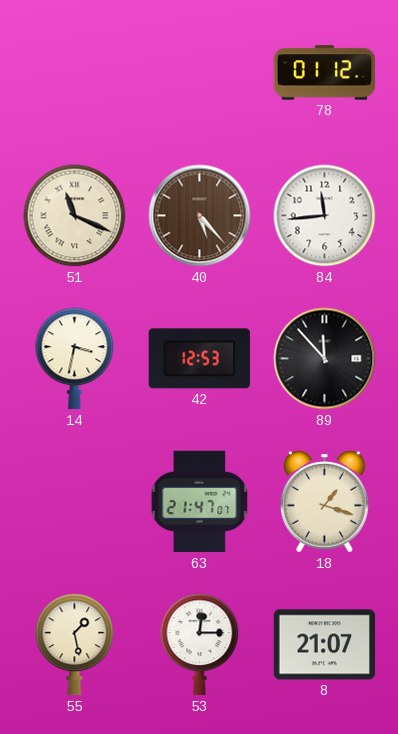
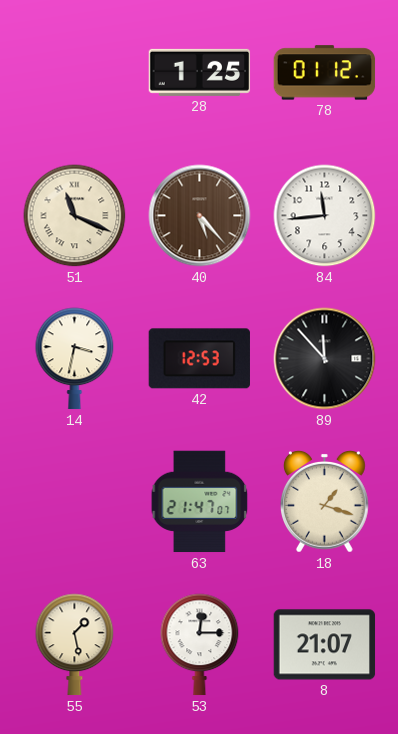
28: none -> 1:25
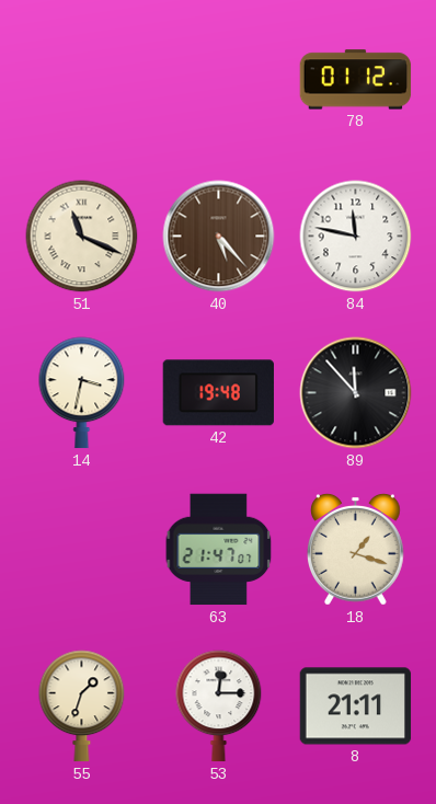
28: 1:25 -> none
84: 11:44 -> 11:47
42: 12:53 -> 19:48
55: 1:28 -> 1:33
8: 21:07 -> 21:11
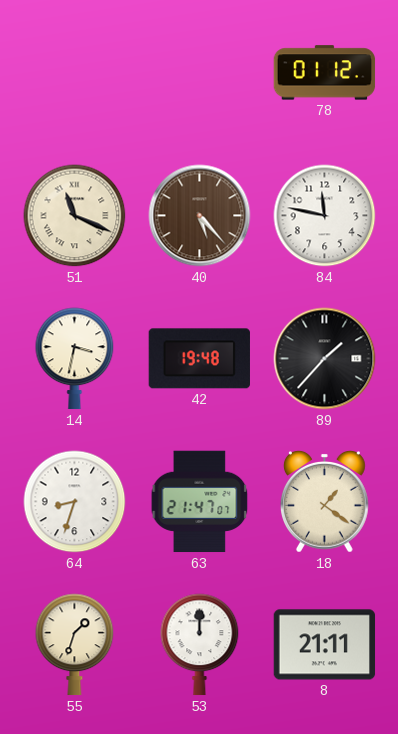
89: 11:53 -> 1:37
64: none -> 8:33
18: 1:18 -> 1:21
53: 12:15 -> 12:00
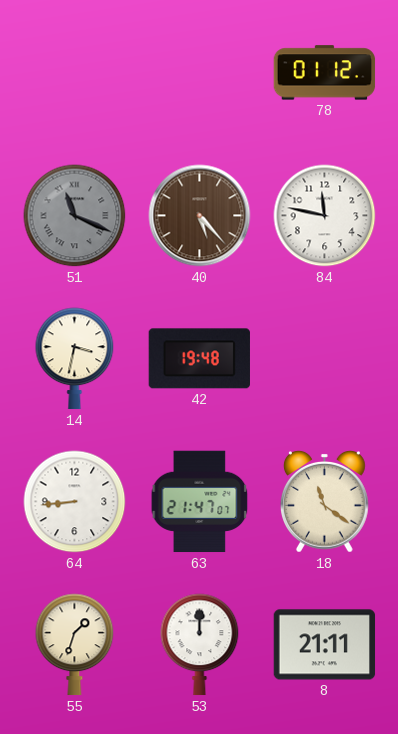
51 dial: cream -> grey
89: 1:37 -> none
64: 8:33 -> 8:44
18: 1:21 -> 11:21
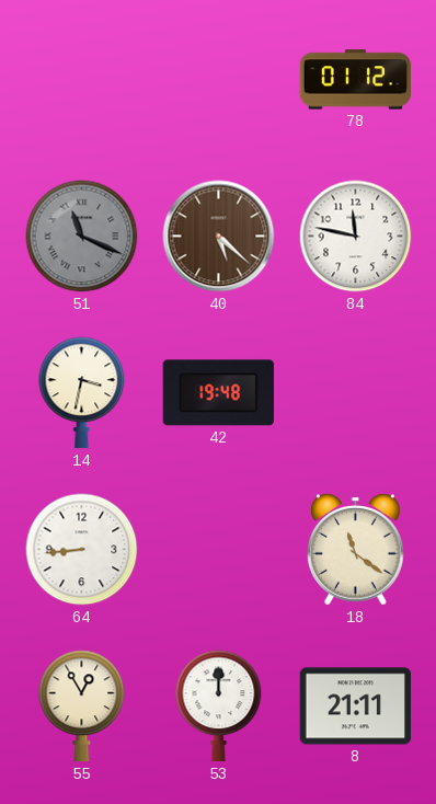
40: 5:23 -> 5:22
63: 21:47 -> none
55: 1:33 -> 12:55
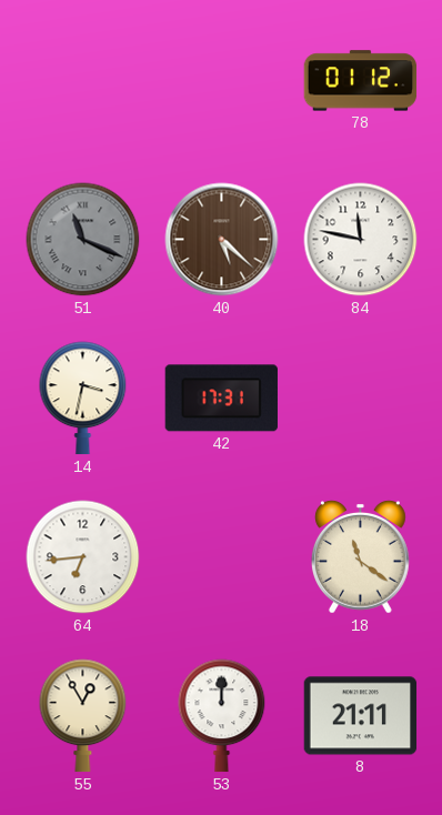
42: 19:48 -> 17:31
64: 8:44 -> 6:44
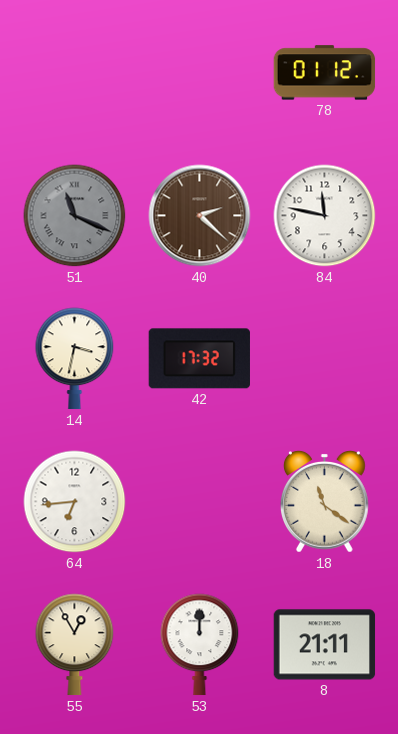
40: 5:22 -> 2:22
42: 17:31 -> 17:32
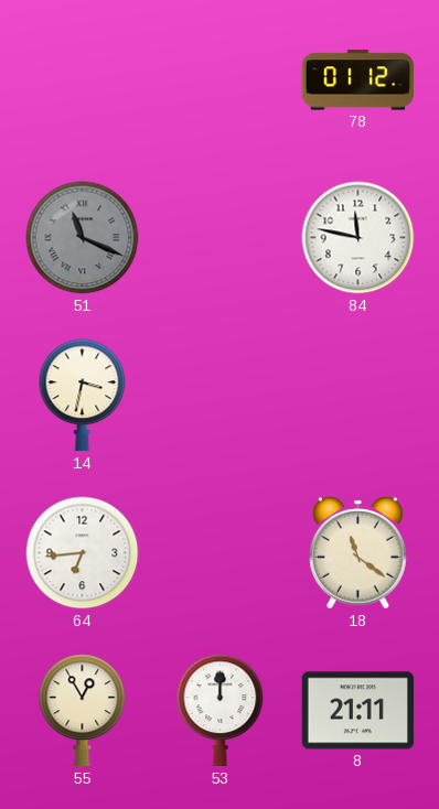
40: 2:22 -> none
42: 17:32 -> none
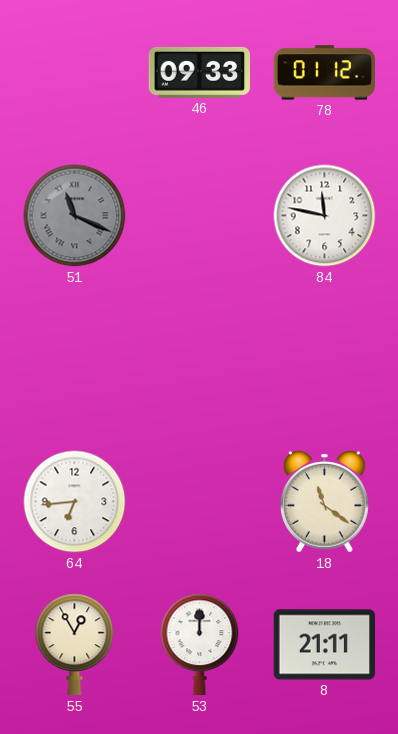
46: none -> 09:33
14: 3:32 -> none
